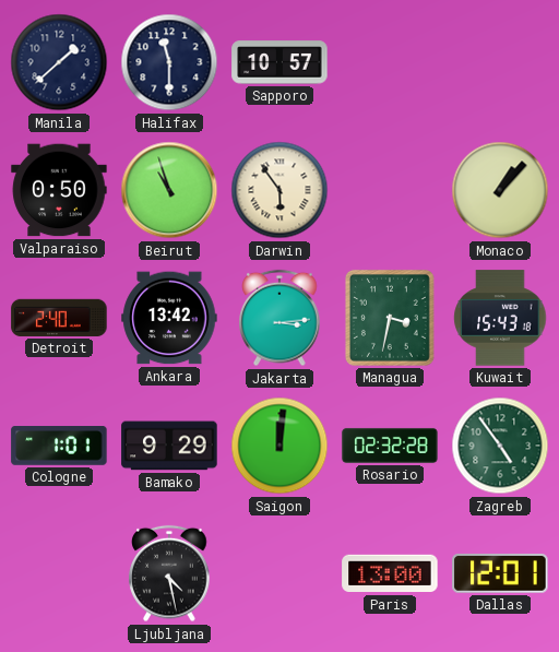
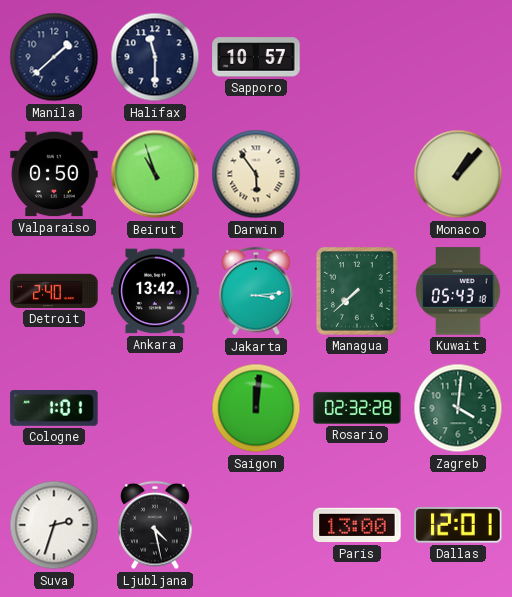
Managua: 3:32 -> 7:38
Kuwait: 15:43 -> 05:43
Bamako: 9:29 -> none
Zagreb: 4:54 -> 4:01
Suva: none -> 2:33
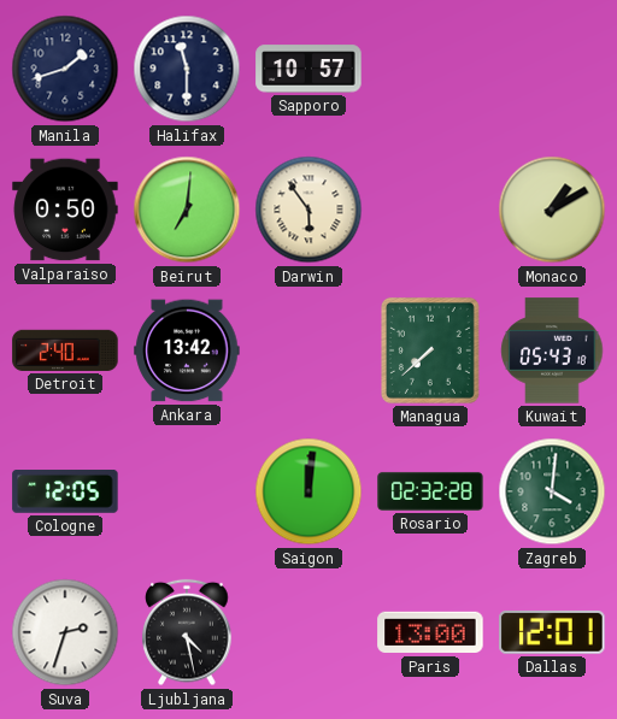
Manila: 1:38 -> 1:42
Beirut: 10:57 -> 7:01
Monaco: 1:07 -> 1:10
Jakarta: 3:14 -> none
Cologne: 1:01 -> 12:05
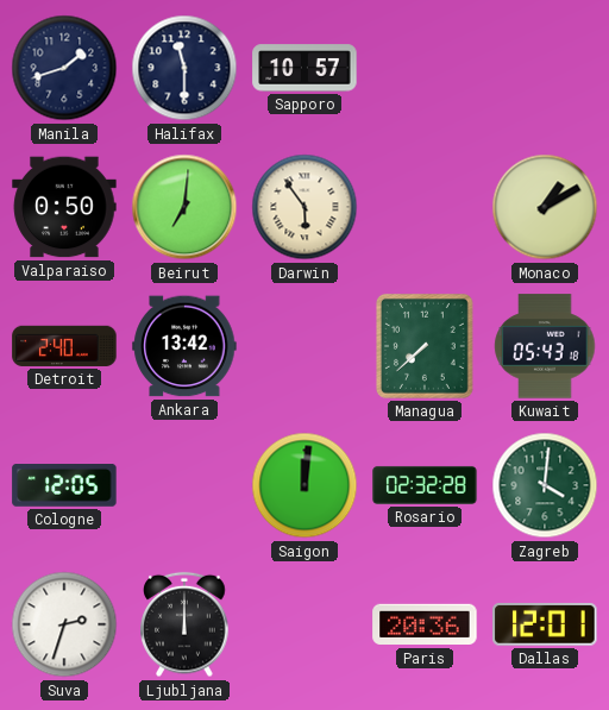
Ljubljana: 4:28 -> 12:00
Paris: 13:00 -> 20:36
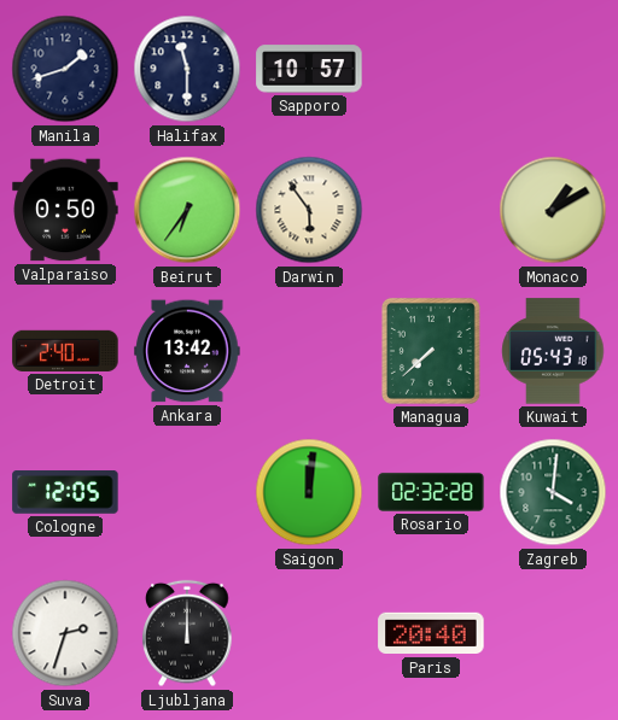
Beirut: 7:01 -> 6:36
Paris: 20:36 -> 20:40
Dallas: 12:01 -> none
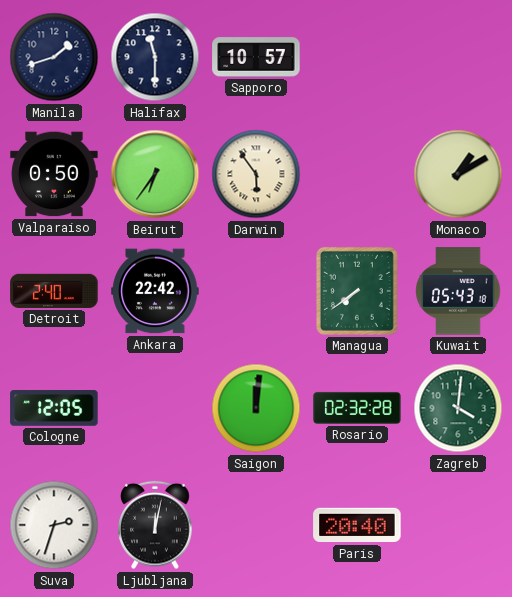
Ankara: 13:42 -> 22:42
Managua: 7:38 -> 7:39
Ljubljana: 12:00 -> 12:02
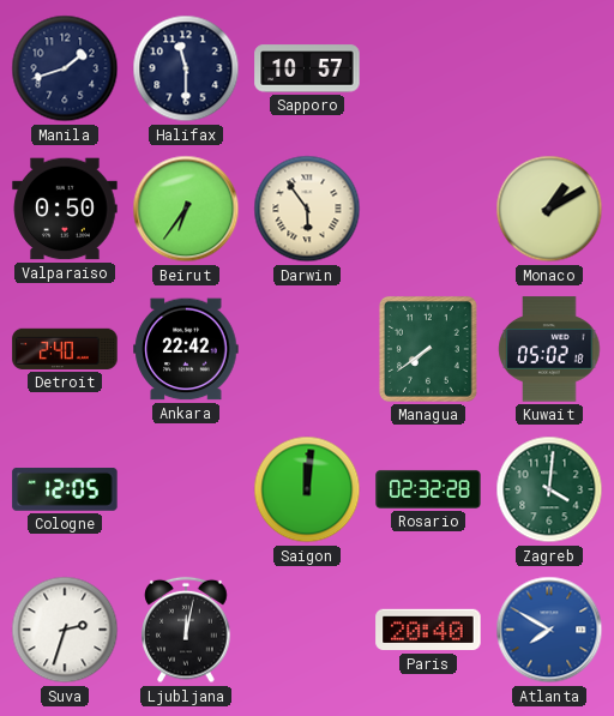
Kuwait: 05:43 -> 05:02
Atlanta: none -> 7:50
